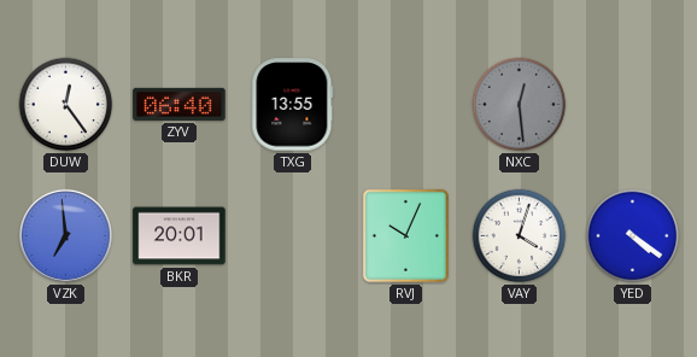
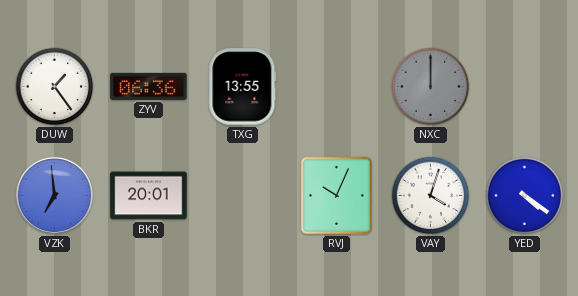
DUW: 12:24 -> 1:24
ZYV: 06:40 -> 06:36
NXC: 12:29 -> 12:00
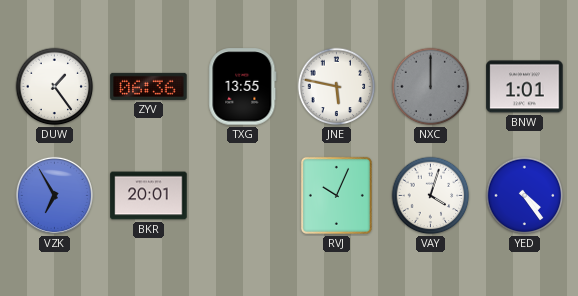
JNE: none -> 5:47
BNW: none -> 1:01
VZK: 6:59 -> 6:55
YED: 4:21 -> 4:24
